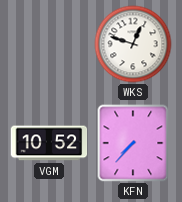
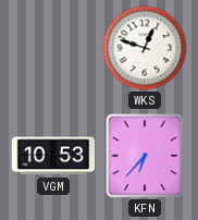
VGM: 10:52 -> 10:53
KFN: 7:37 -> 6:37
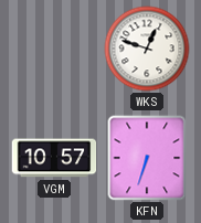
VGM: 10:53 -> 10:57
KFN: 6:37 -> 6:33
